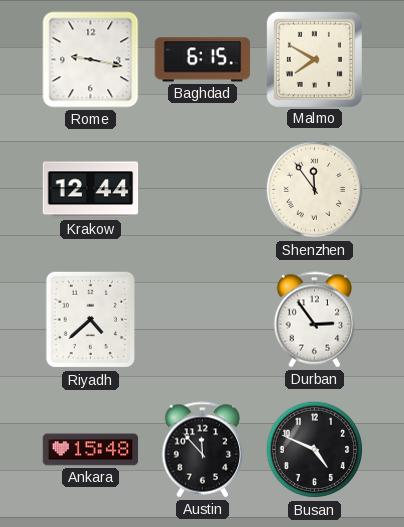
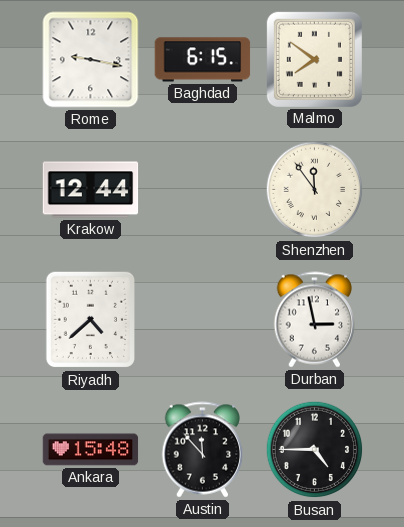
Malmo: 7:50 -> 7:51
Durban: 2:54 -> 2:58
Busan: 4:49 -> 4:45
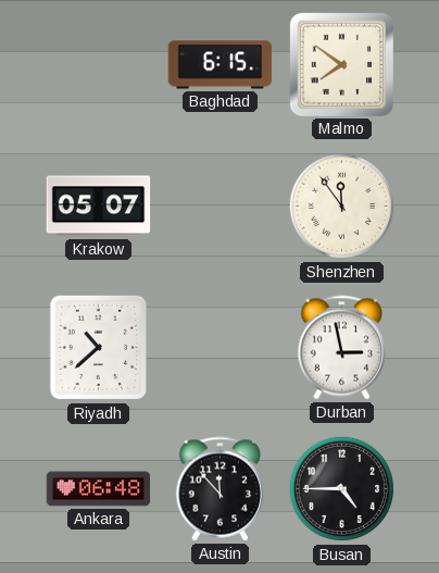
Rome: 9:17 -> none
Krakow: 12:44 -> 05:07
Riyadh: 4:38 -> 10:38
Ankara: 15:48 -> 06:48
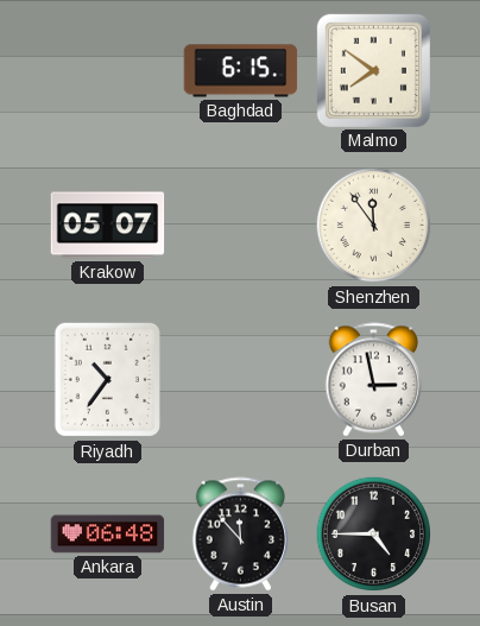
Riyadh: 10:38 -> 10:36
